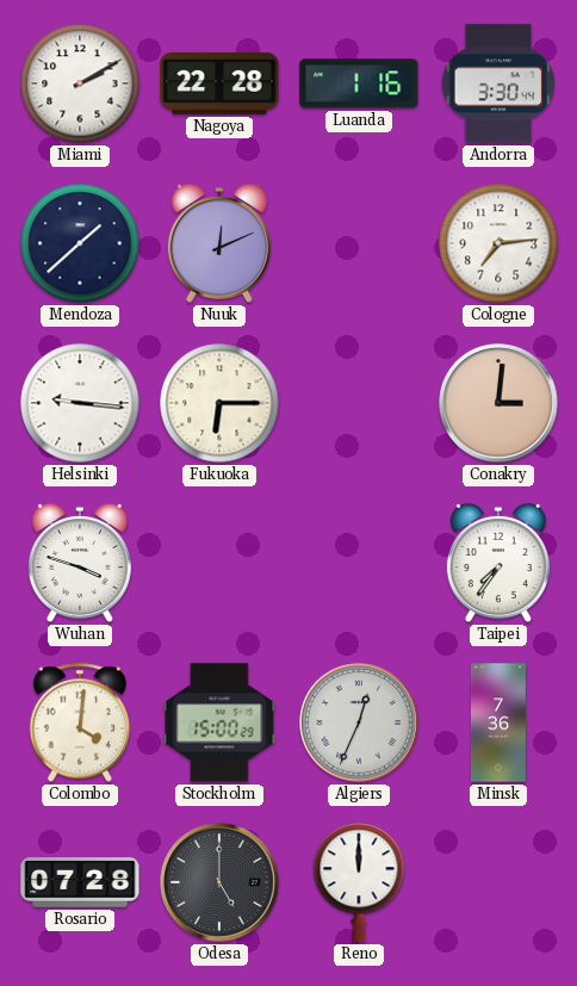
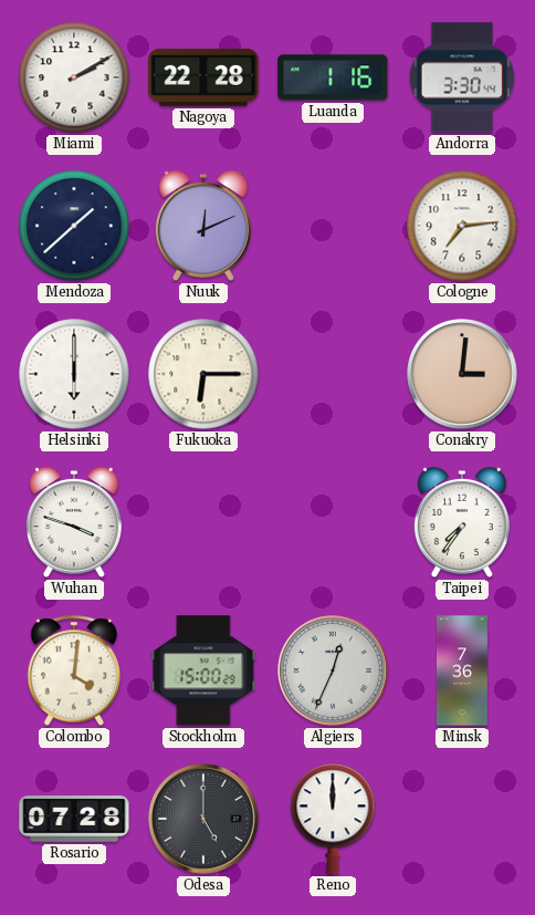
Helsinki: 9:16 -> 6:00
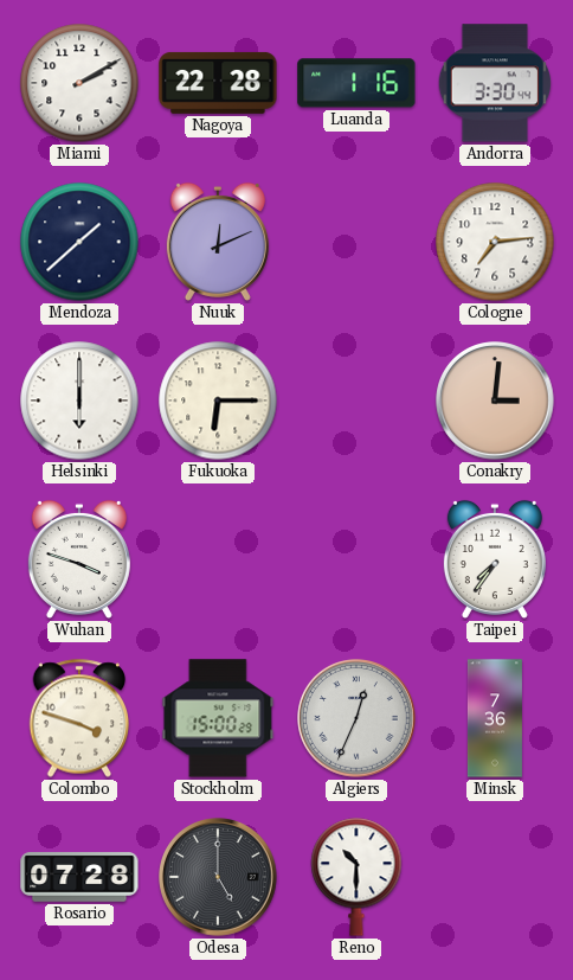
Colombo: 4:01 -> 3:48
Reno: 12:00 -> 10:30
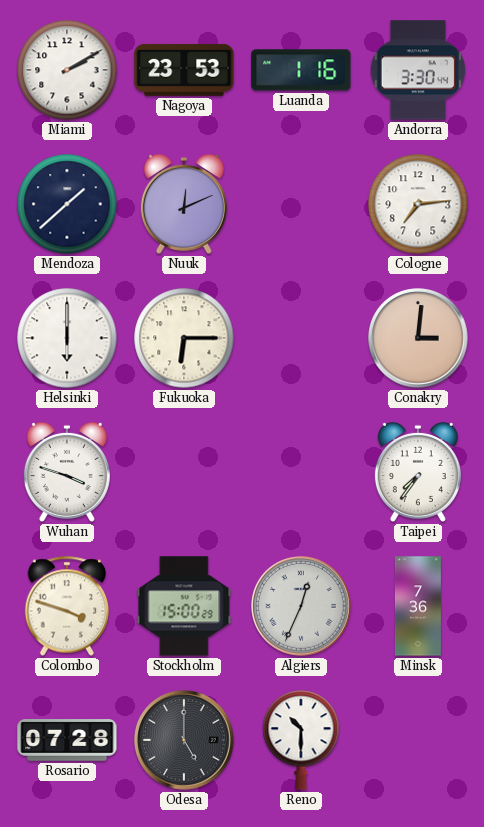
Nagoya: 22:28 -> 23:53
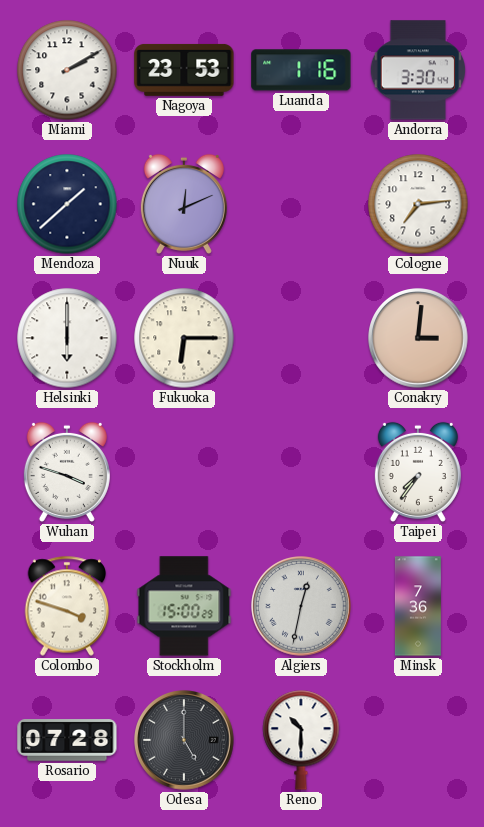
Algiers: 12:34 -> 12:32
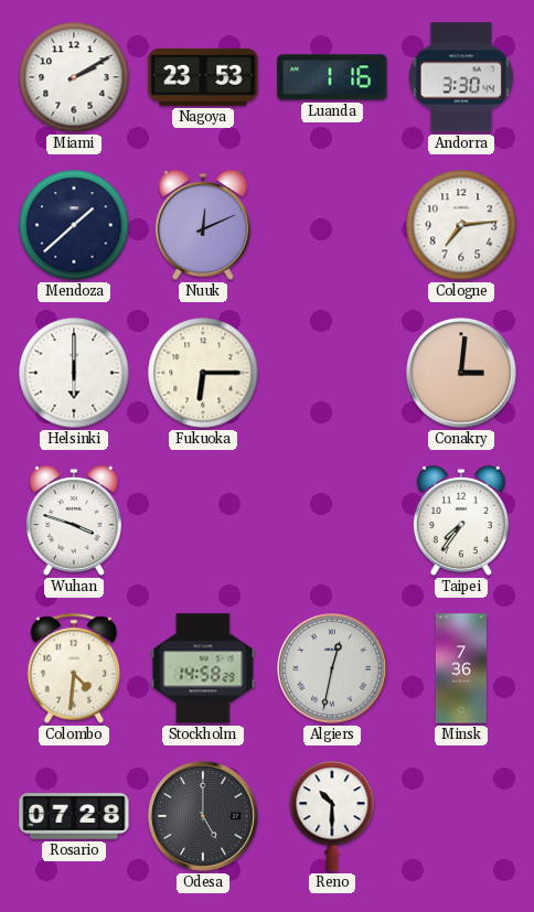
Colombo: 3:48 -> 4:31
Stockholm: 15:00 -> 14:58
